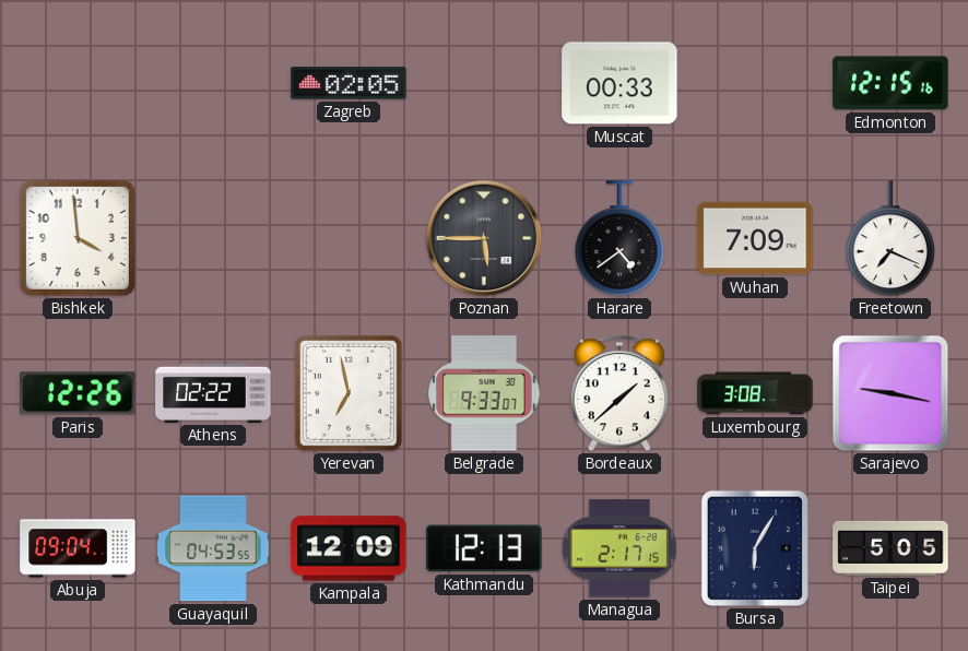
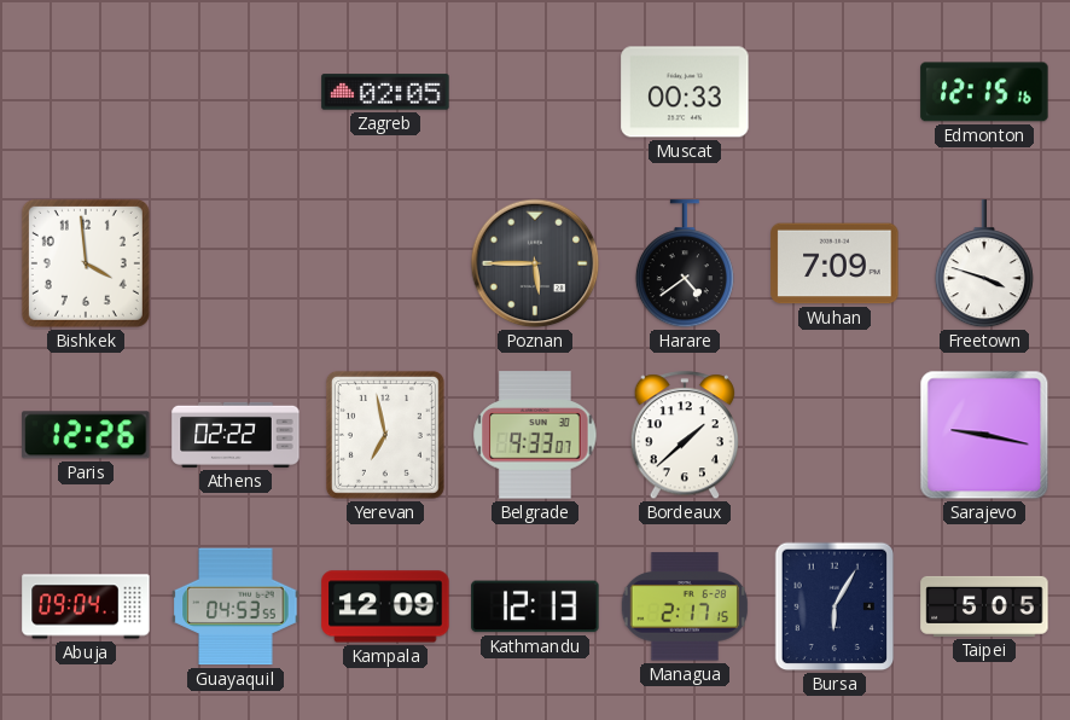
Freetown: 7:19 -> 3:48
Luxembourg: 3:08 -> none
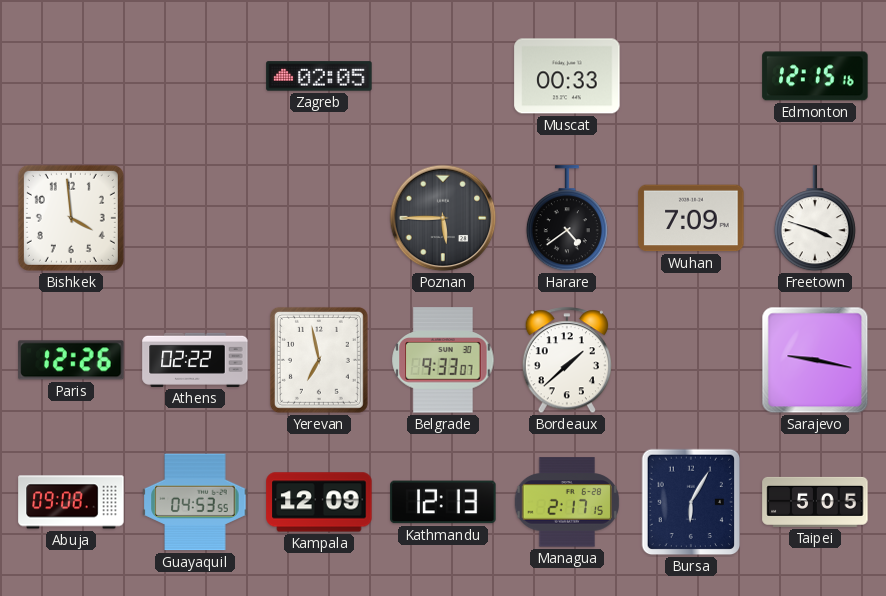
Abuja: 09:04 -> 09:08
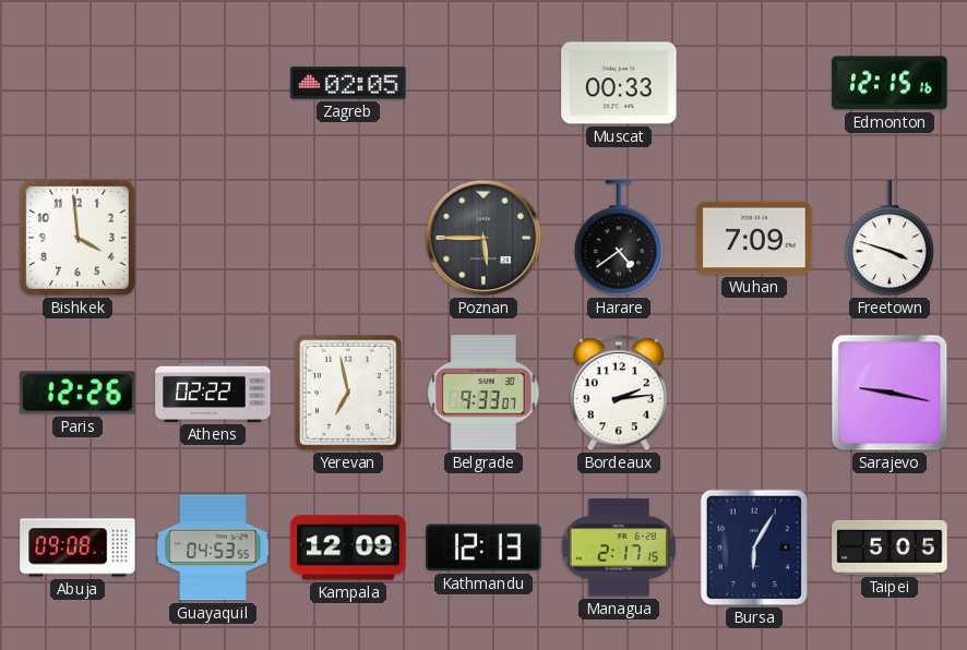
Bordeaux: 1:38 -> 2:14
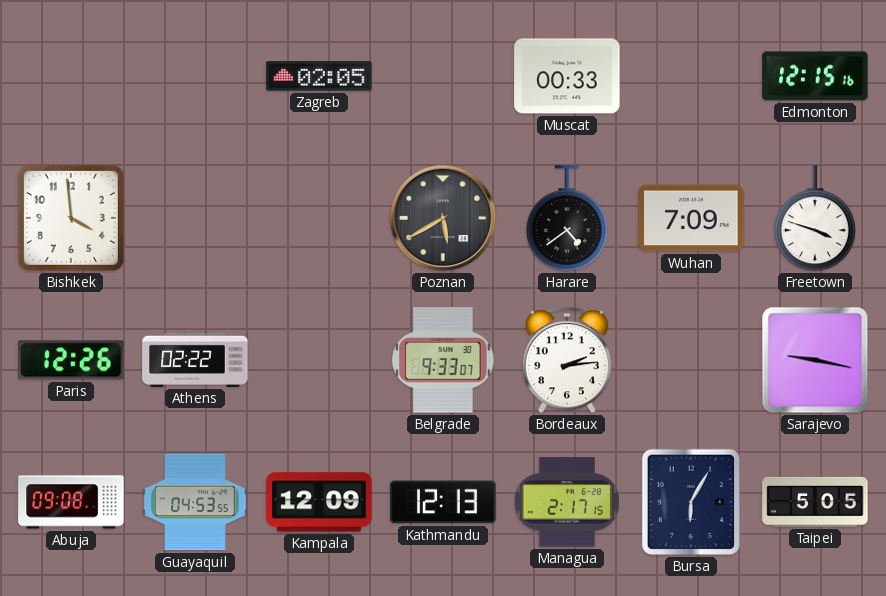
Poznan: 5:45 -> 5:40
Yerevan: 6:58 -> none
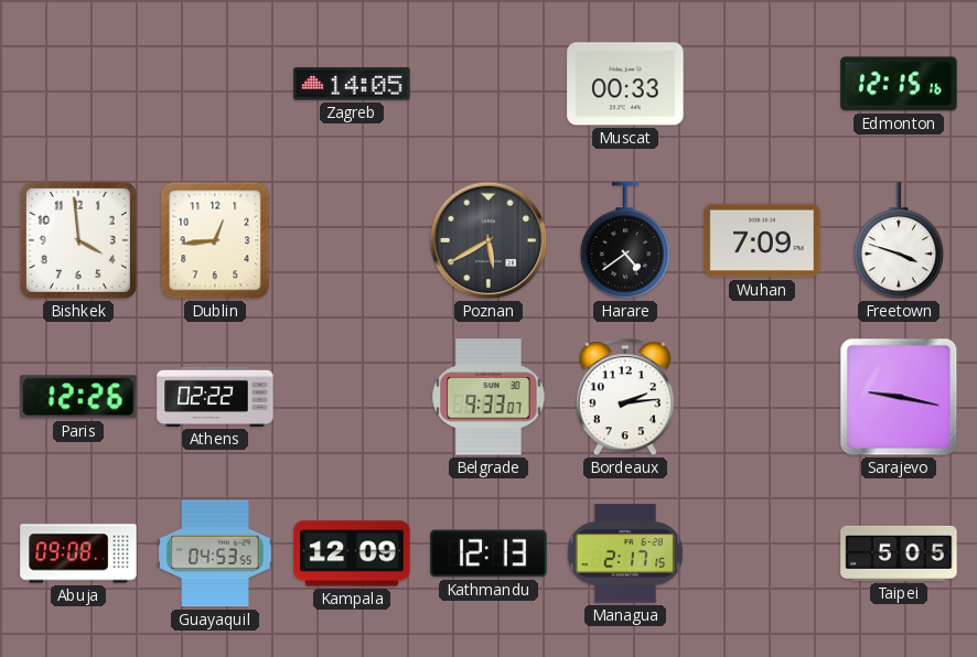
Zagreb: 02:05 -> 14:05
Dublin: none -> 12:44
Bursa: 6:05 -> none
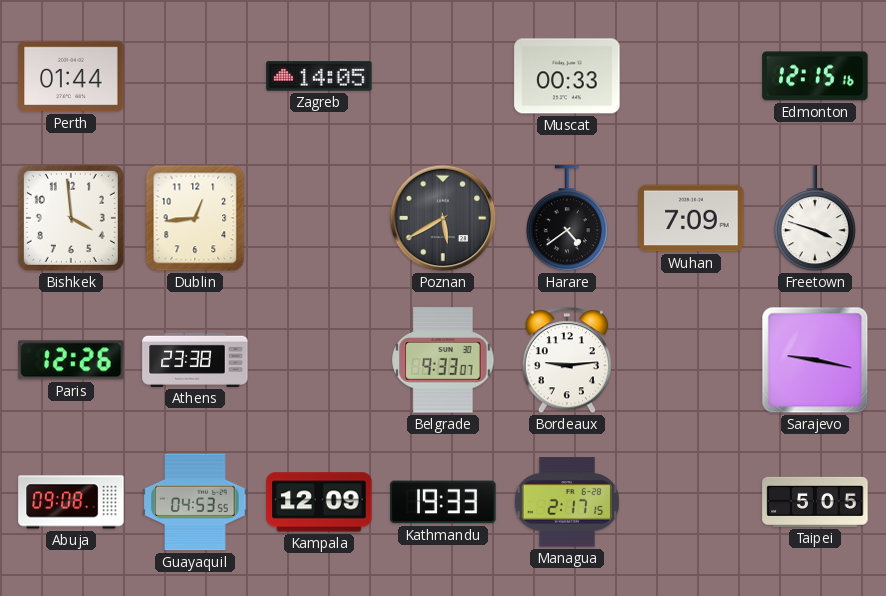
Perth: none -> 01:44
Athens: 02:22 -> 23:38
Bordeaux: 2:14 -> 9:14
Kathmandu: 12:13 -> 19:33
